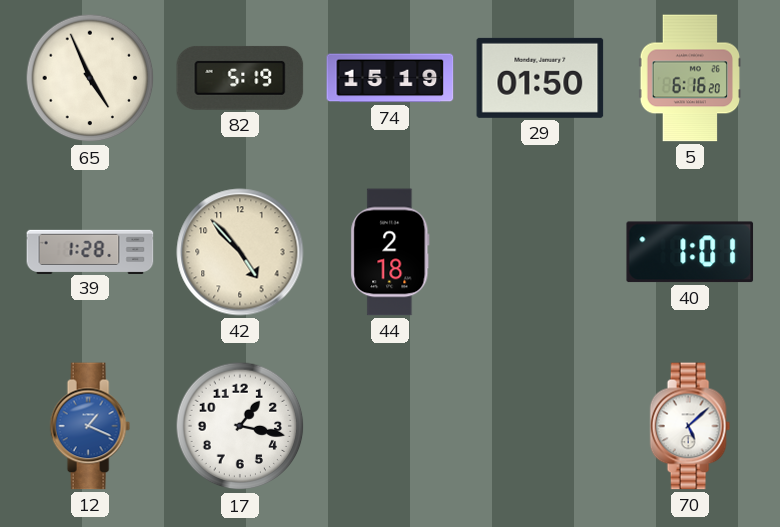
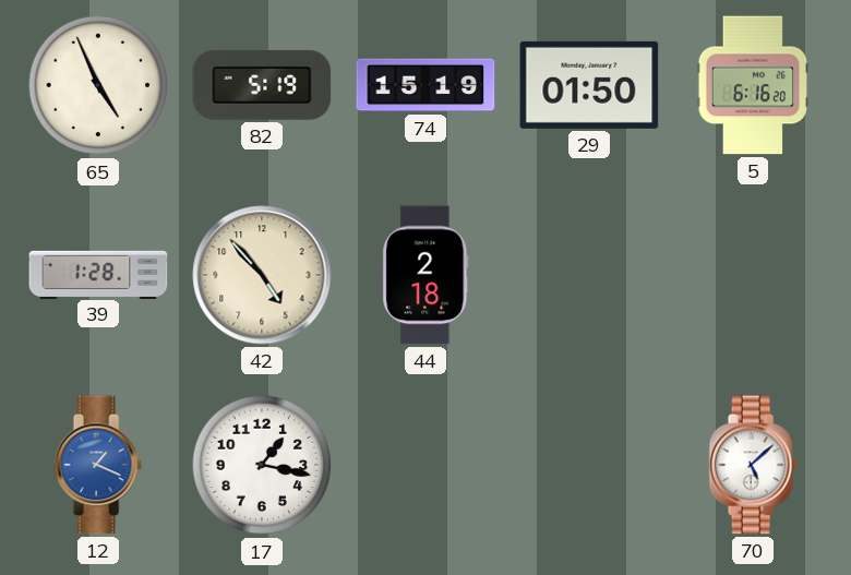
40: 1:01 -> none
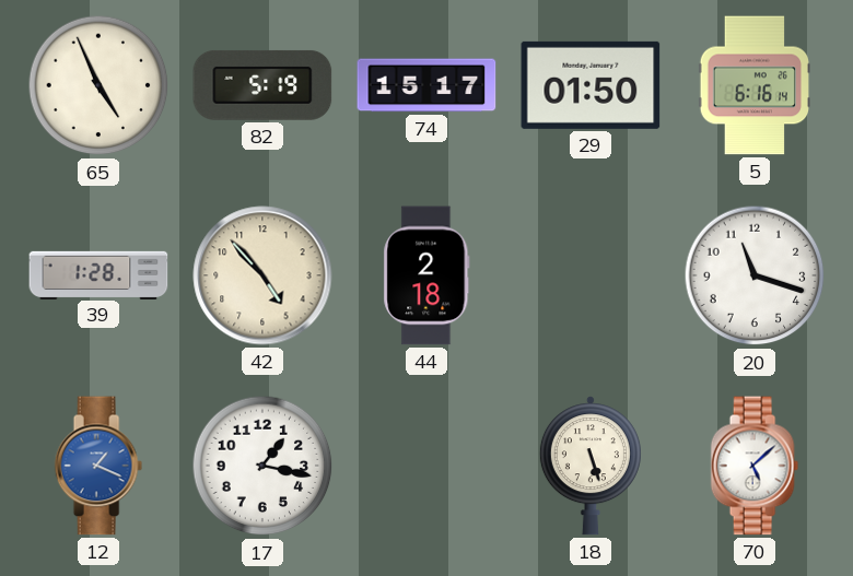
74: 15:19 -> 15:17
5: 6:16:20 -> 6:16:14
20: none -> 11:18
18: none -> 5:27
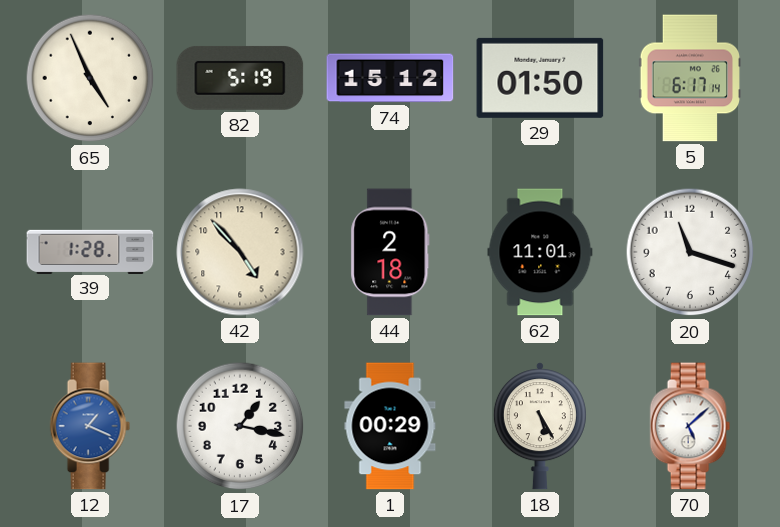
74: 15:17 -> 15:12
5: 6:16 -> 6:17
62: none -> 11:01
1: none -> 00:29
18: 5:27 -> 5:25
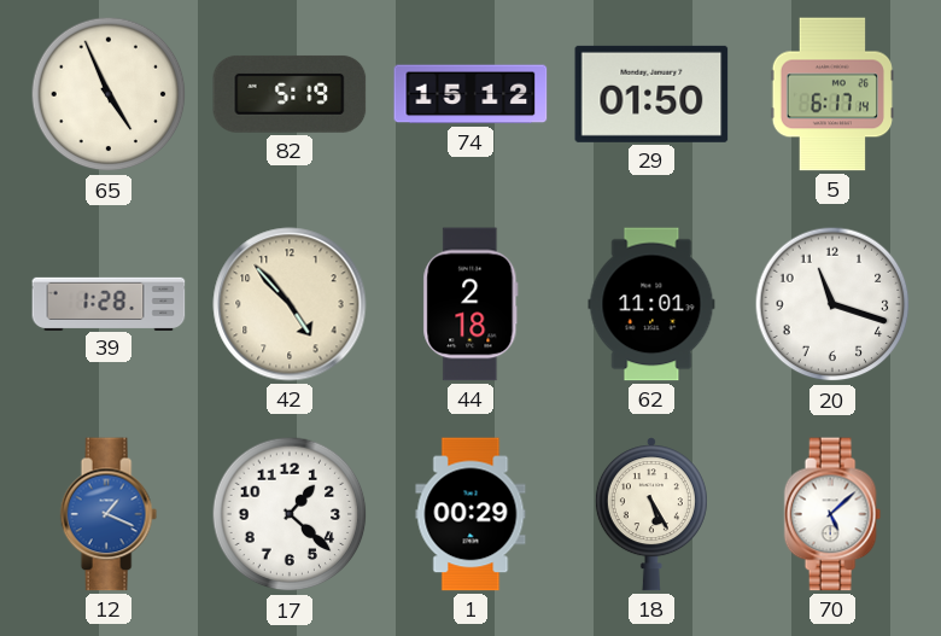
17: 1:17 -> 1:22
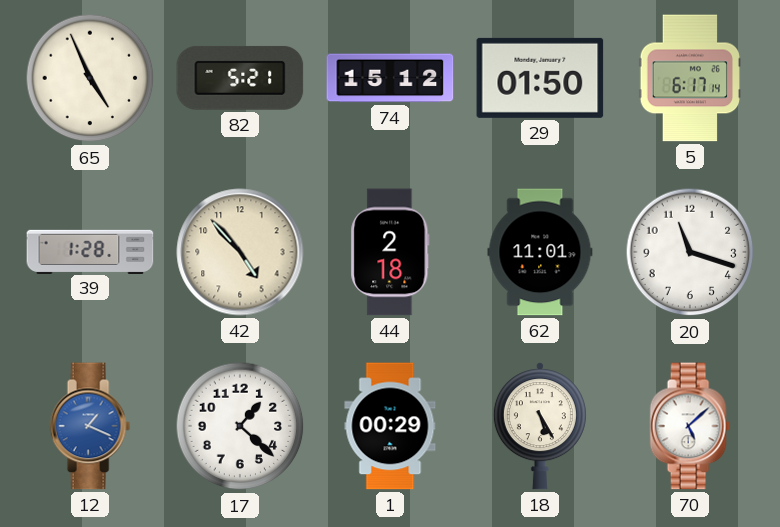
82: 5:19 -> 5:21
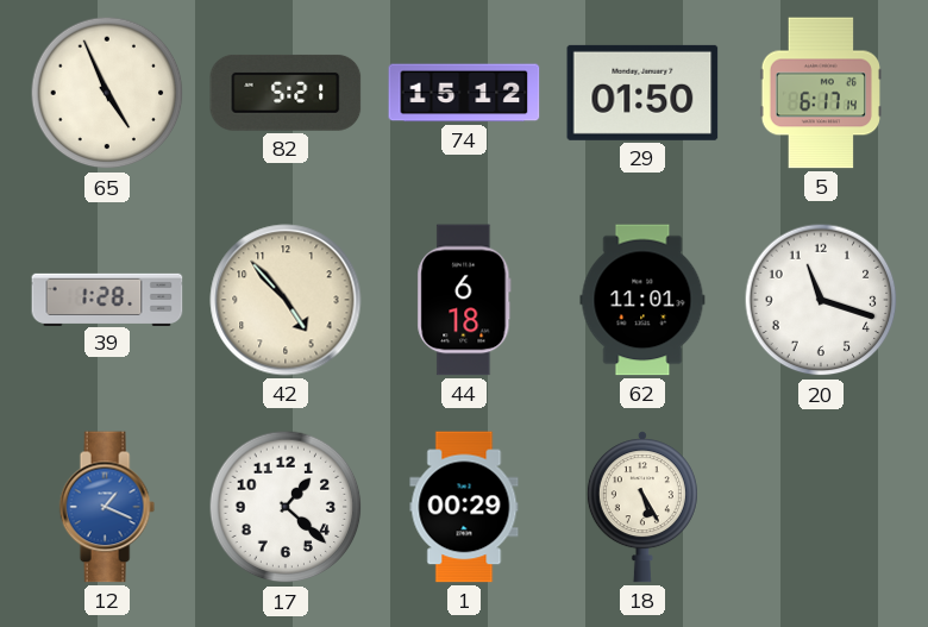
44: 2:18 -> 6:18
70: 5:08 -> none
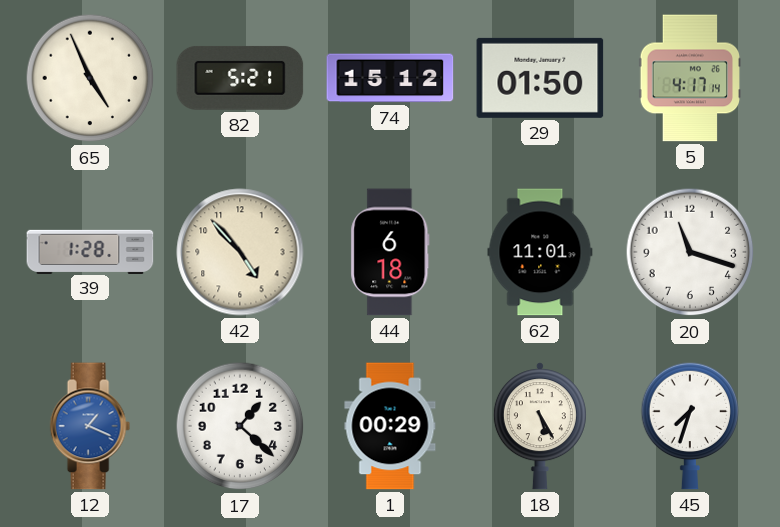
5: 6:17 -> 4:17
45: none -> 7:33
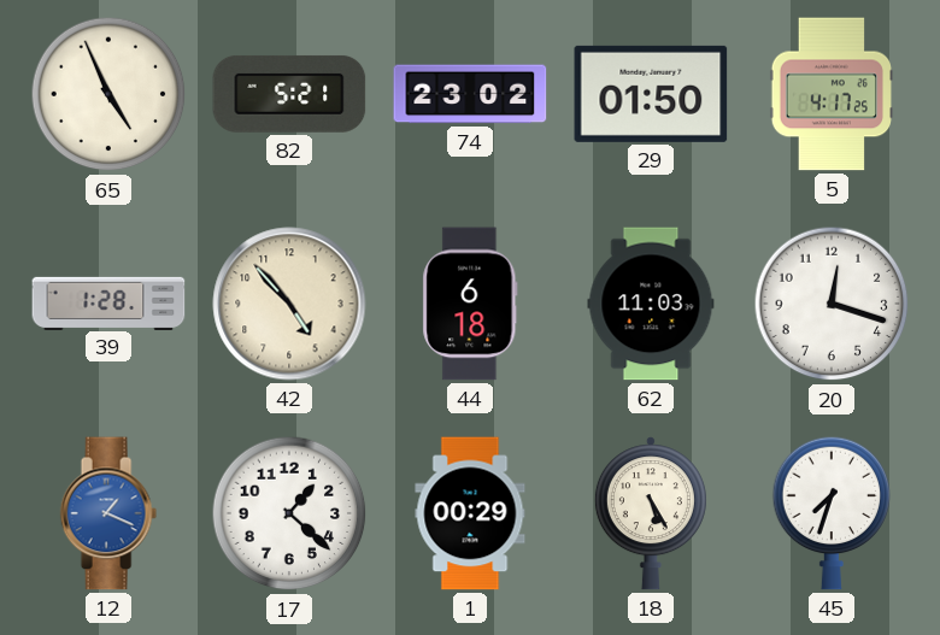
74: 15:12 -> 23:02
5: 4:17:14 -> 4:17:25
62: 11:01 -> 11:03
20: 11:18 -> 12:18
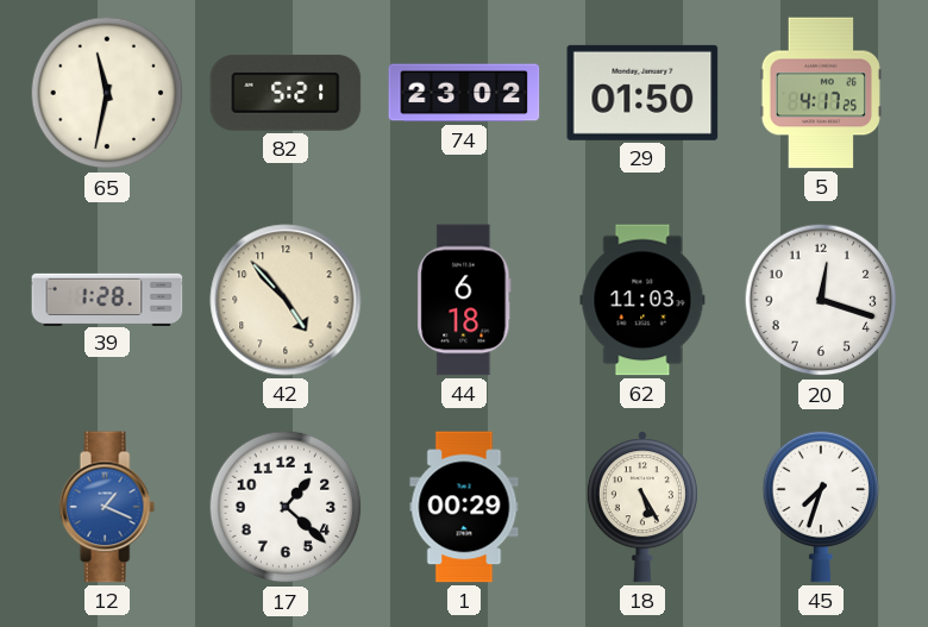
65: 4:56 -> 11:32
